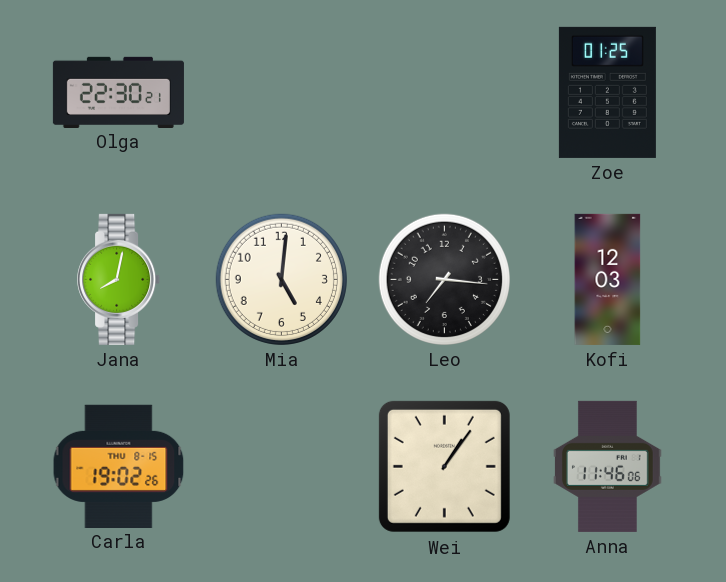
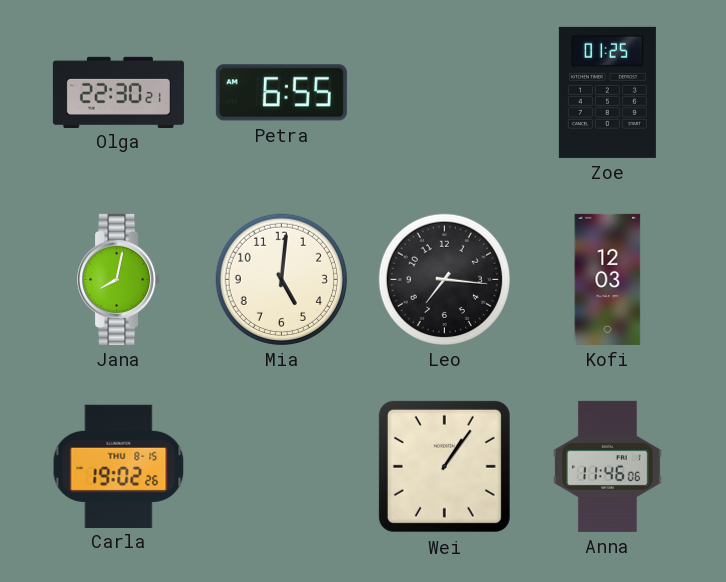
Petra: none -> 6:55
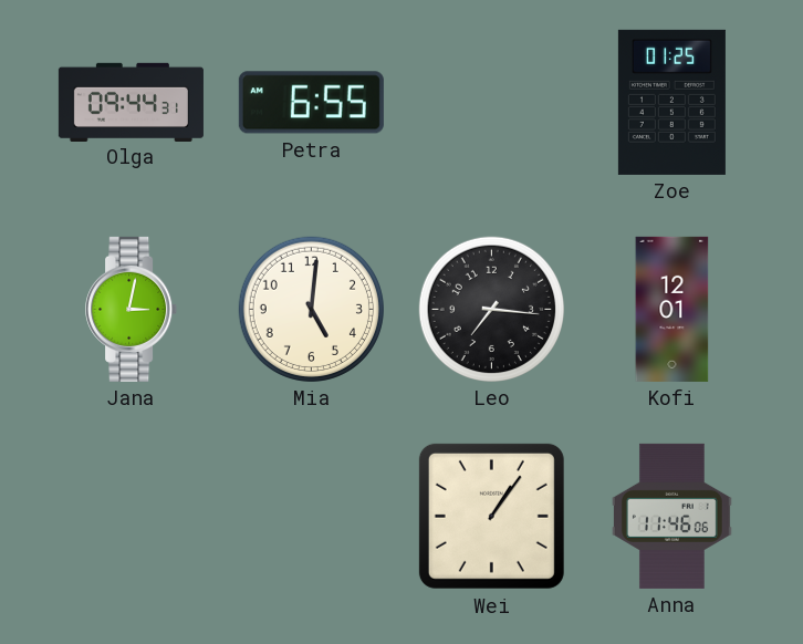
Olga: 22:30 -> 09:44
Jana: 8:02 -> 3:02
Kofi: 12:03 -> 12:01
Carla: 19:02 -> none
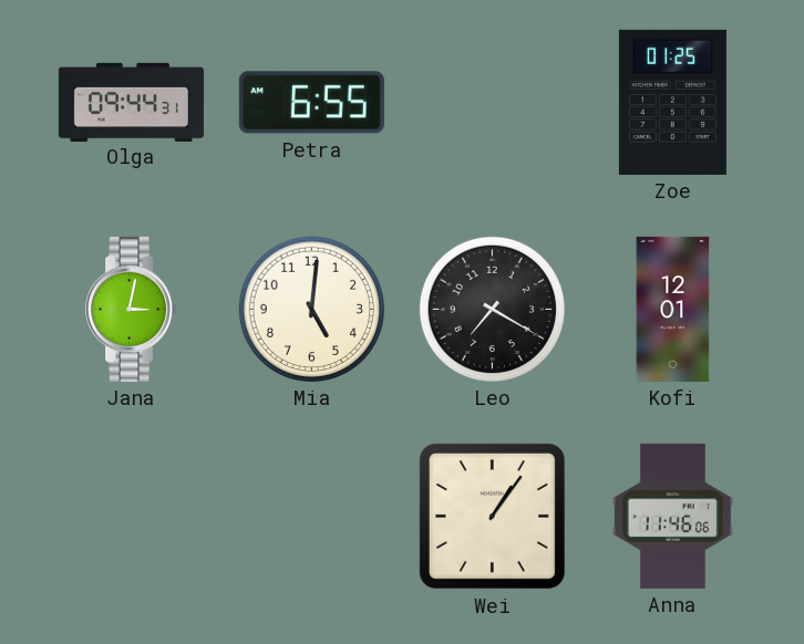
Leo: 7:16 -> 7:20
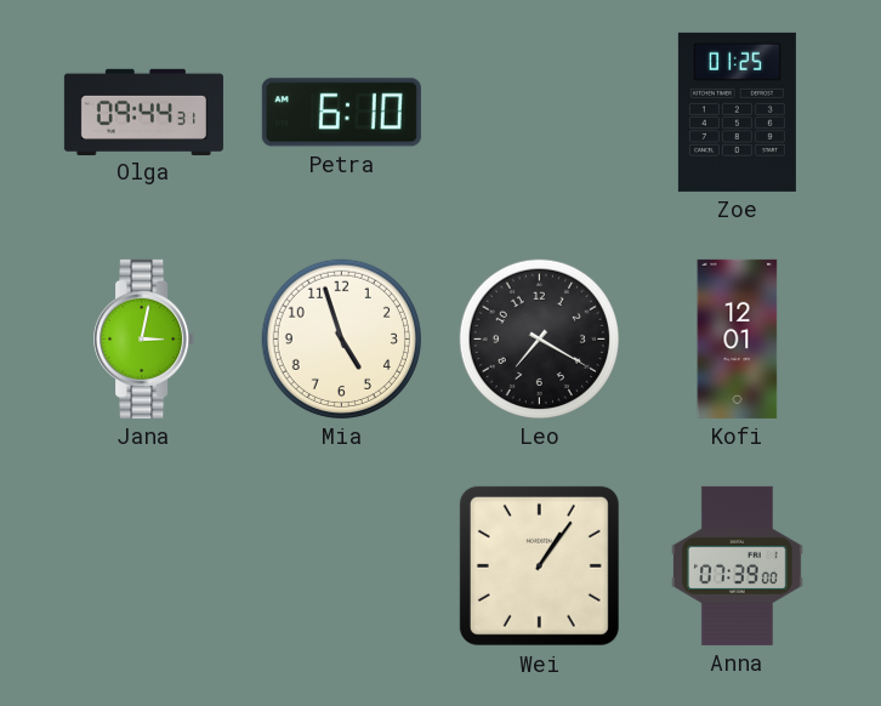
Petra: 6:55 -> 6:10
Mia: 5:01 -> 4:57
Anna: 11:46 -> 07:39
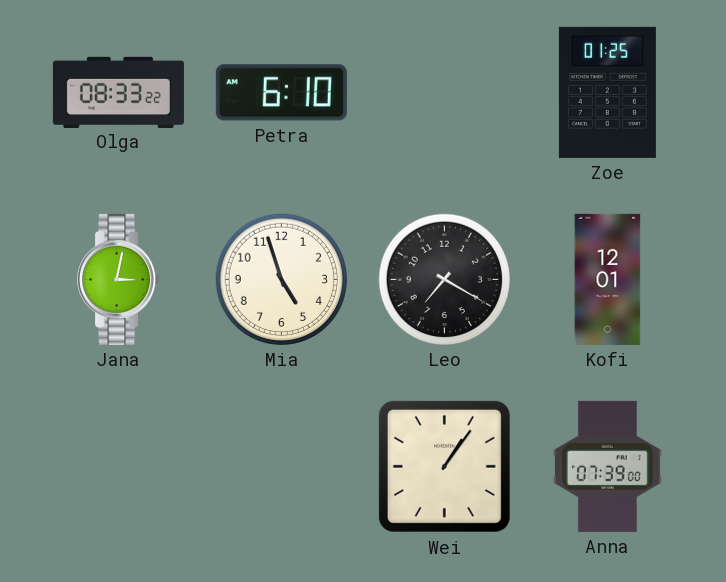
Olga: 09:44 -> 08:33
